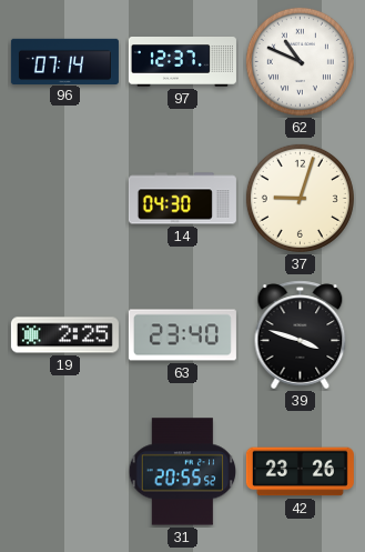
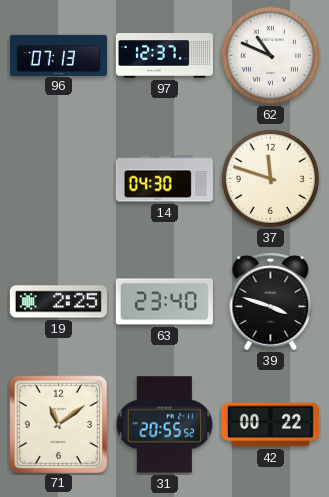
96: 07:14 -> 07:13
37: 9:03 -> 11:48
71: none -> 11:09
42: 23:26 -> 00:22
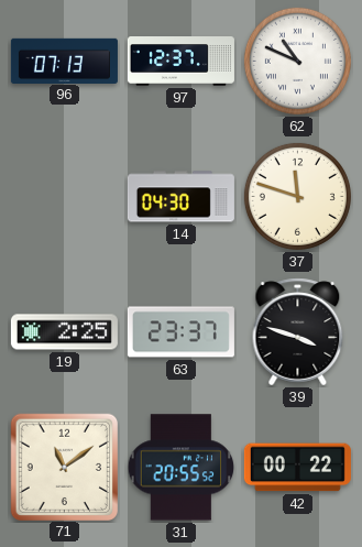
63: 23:40 -> 23:37
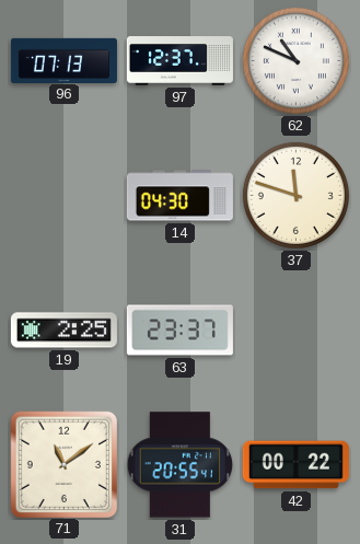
39: 3:48 -> none
31: 20:55:52 -> 20:55:41
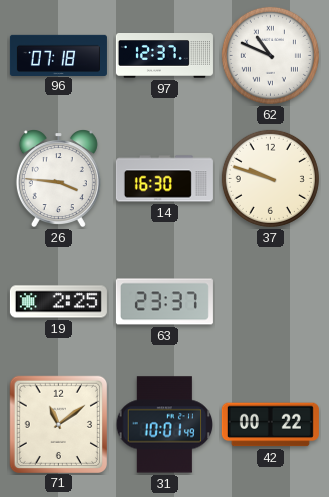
96: 07:13 -> 07:18
26: none -> 3:46
14: 04:30 -> 16:30
37: 11:48 -> 9:48
31: 20:55 -> 10:01
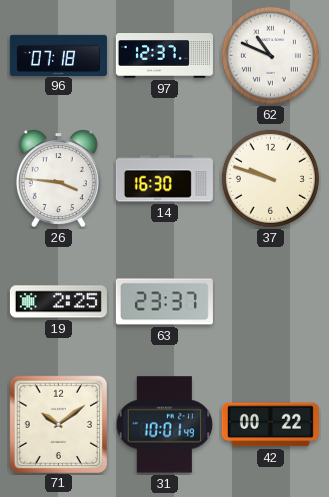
71: 11:09 -> 10:09
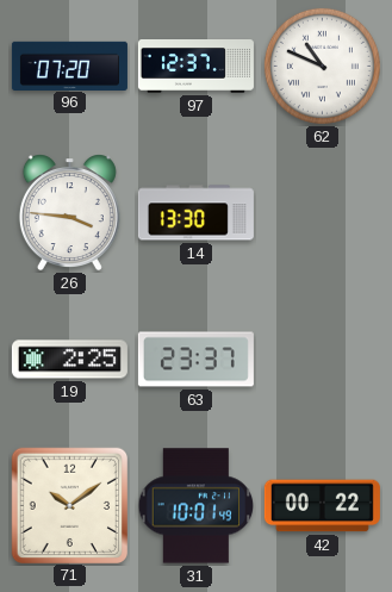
96: 07:18 -> 07:20
14: 16:30 -> 13:30
37: 9:48 -> none
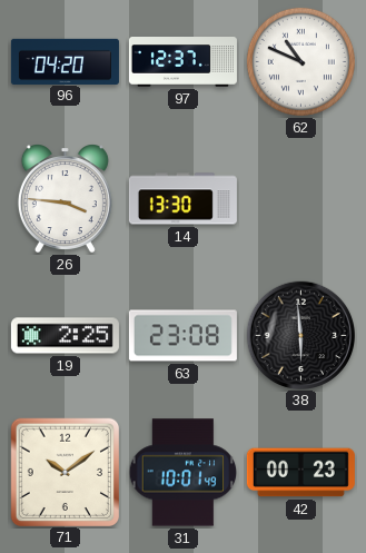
96: 07:20 -> 04:20
63: 23:37 -> 23:08
38: none -> 5:59
42: 00:22 -> 00:23
